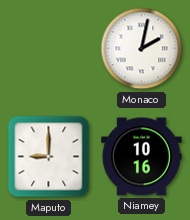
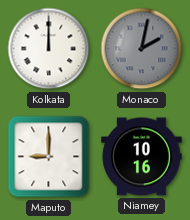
Kolkata: none -> 12:00
Monaco dial: white -> grey
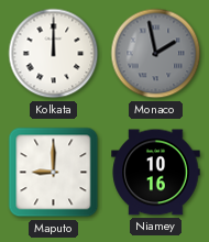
Monaco: 2:02 -> 1:58
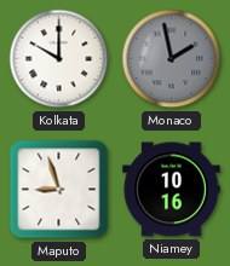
Kolkata: 12:00 -> 10:00
Maputo: 9:00 -> 8:57
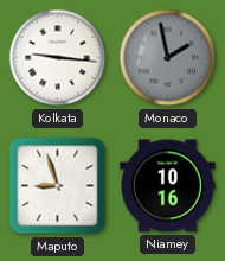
Kolkata: 10:00 -> 9:16
